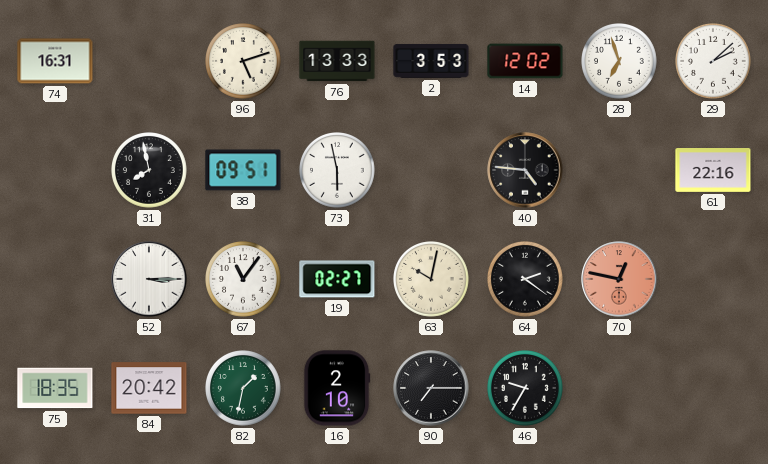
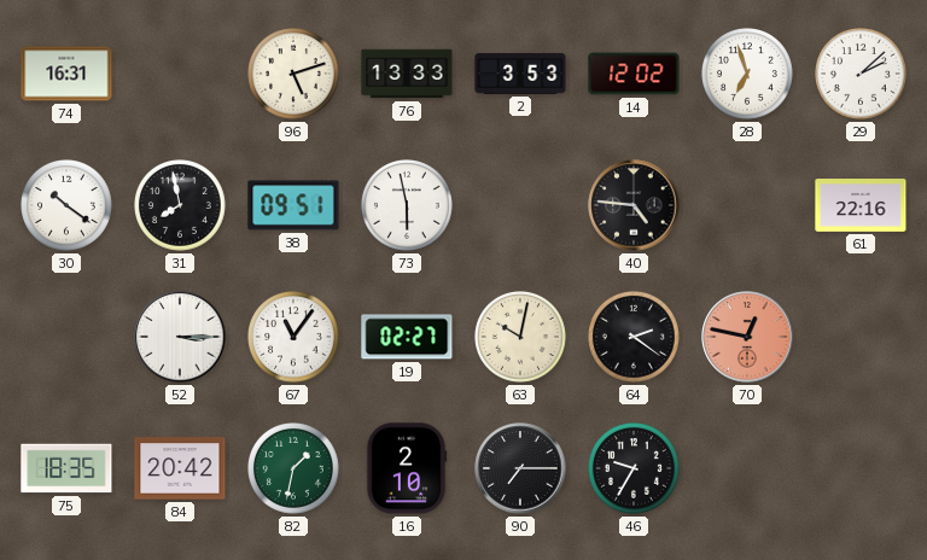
30: none -> 10:21
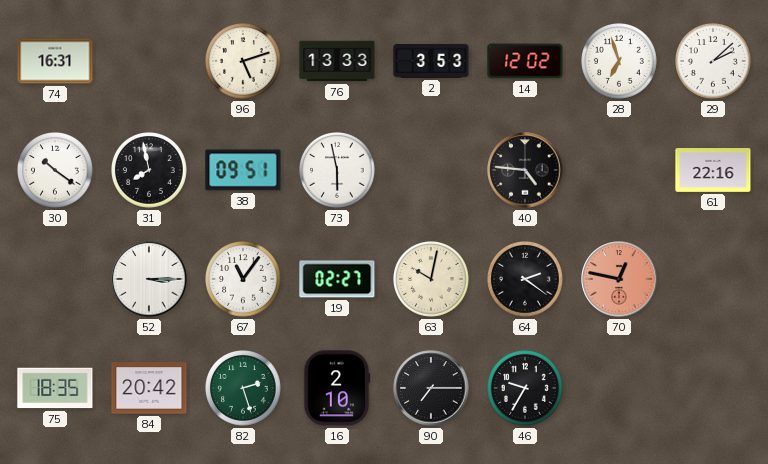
82: 1:32 -> 2:27
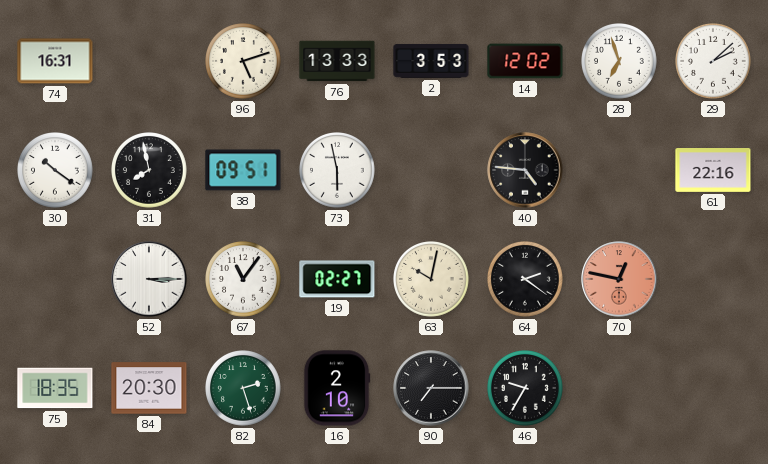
84: 20:42 -> 20:30
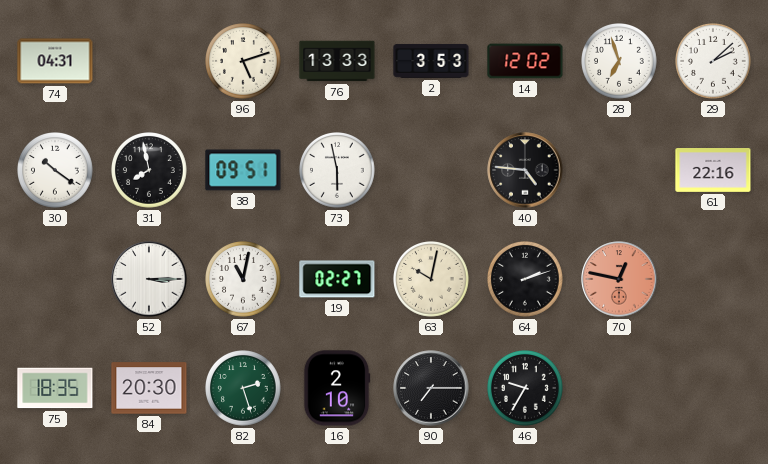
74: 16:31 -> 04:31
67: 11:06 -> 11:02
64: 2:21 -> 2:12
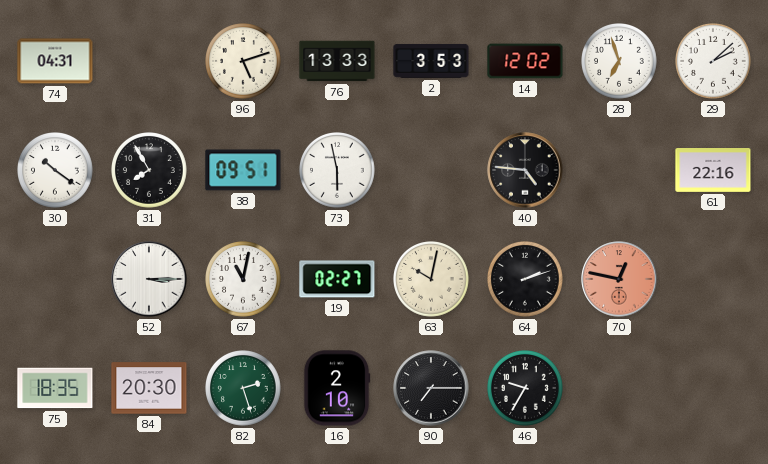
31: 7:58 -> 7:55
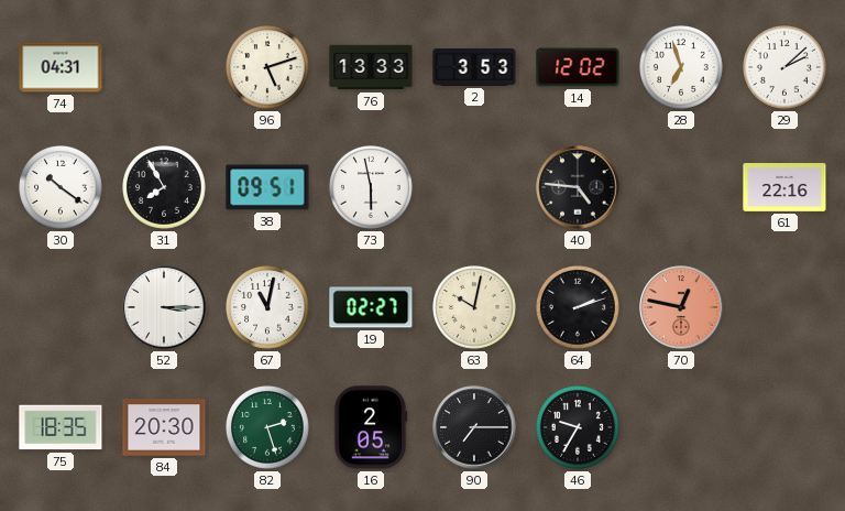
16: 2:10 -> 2:05
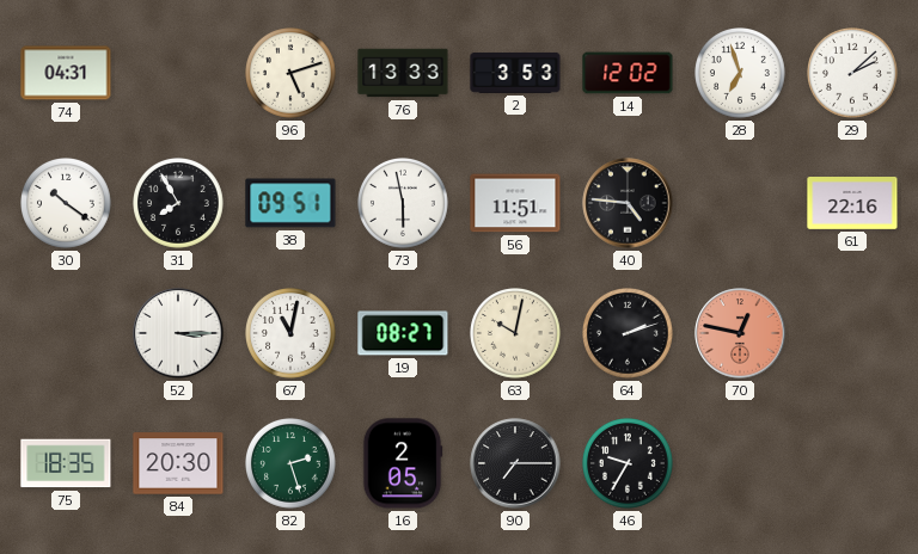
56: none -> 11:51
19: 02:27 -> 08:27
